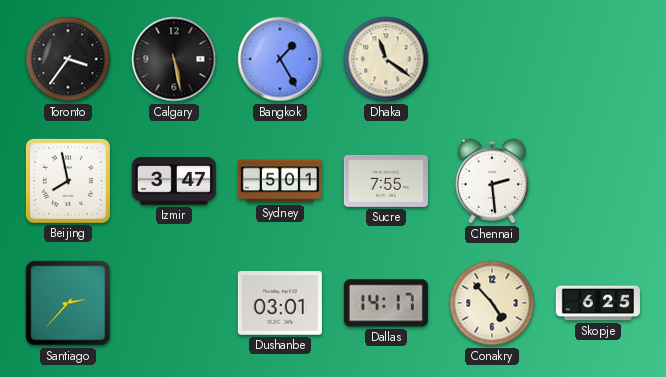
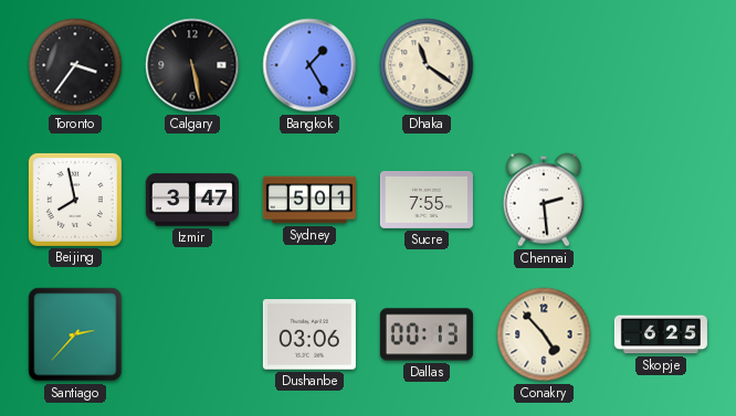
Dushanbe: 03:01 -> 03:06
Dallas: 14:17 -> 00:13
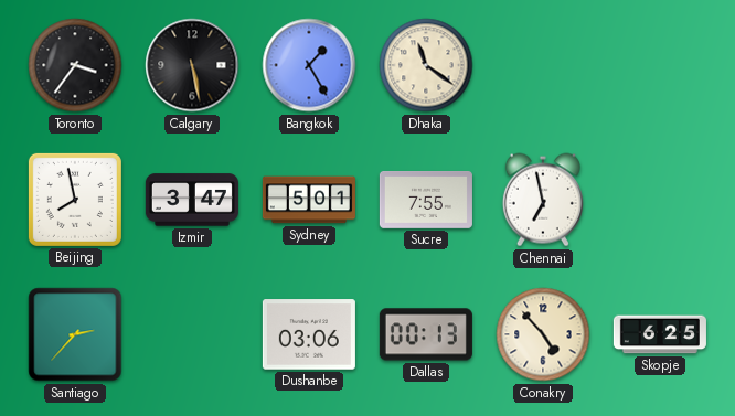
Chennai: 2:29 -> 6:58
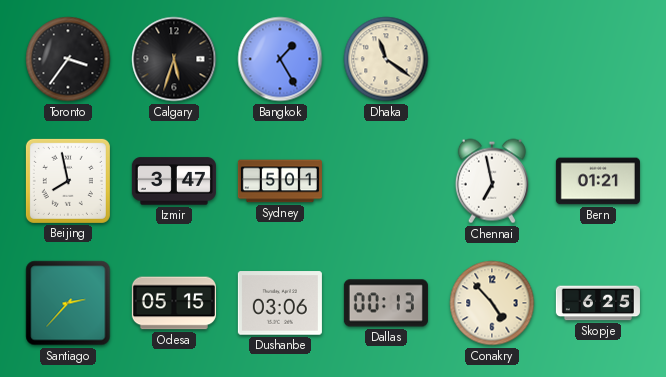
Calgary: 5:28 -> 5:33
Sucre: 7:55 -> none
Bern: none -> 01:21
Odesa: none -> 05:15
